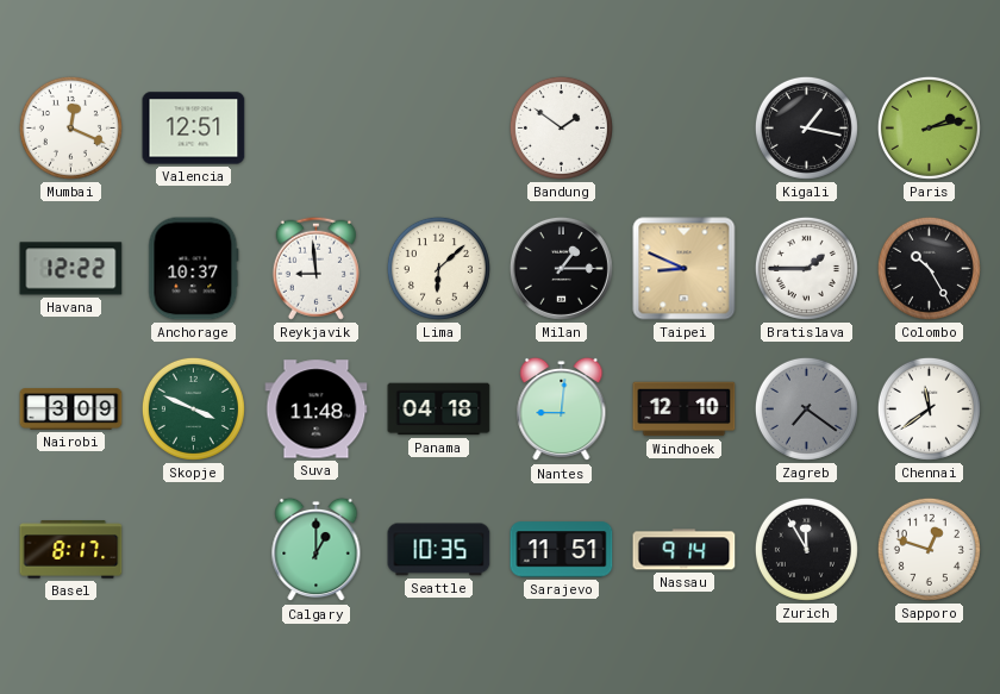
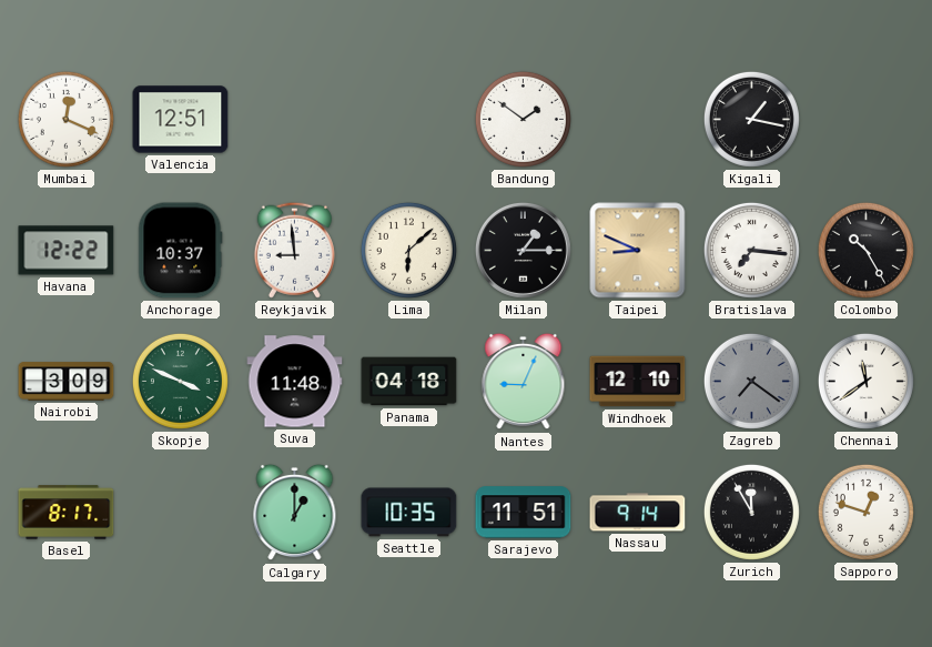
Paris: 2:13 -> none
Bratislava: 1:45 -> 7:16
Nantes: 9:01 -> 9:04
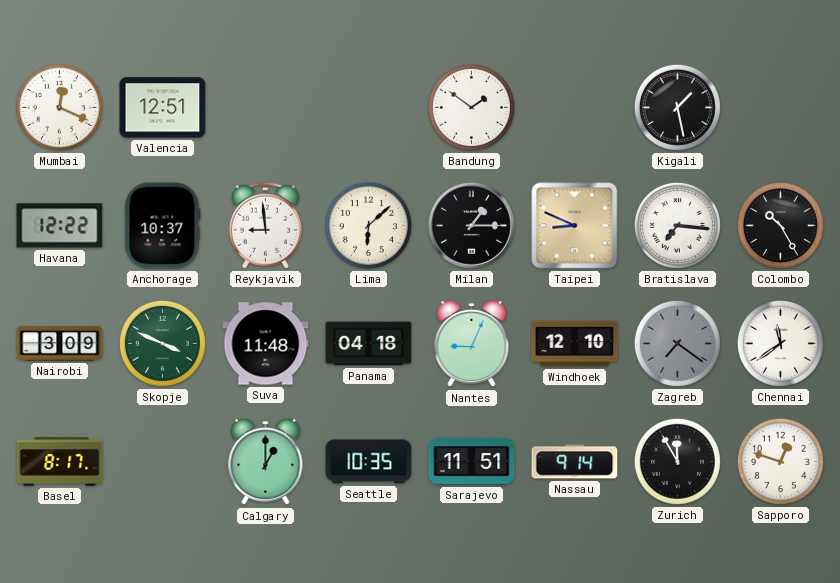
Kigali: 1:17 -> 1:28
